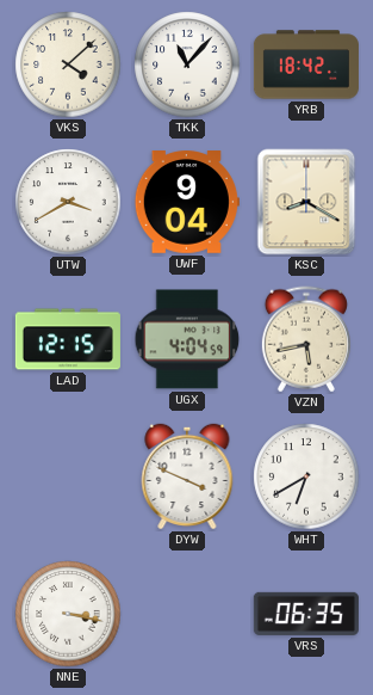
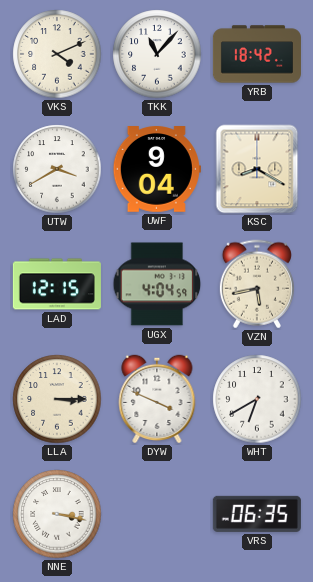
VKS: 4:08 -> 4:11
LLA: none -> 3:15
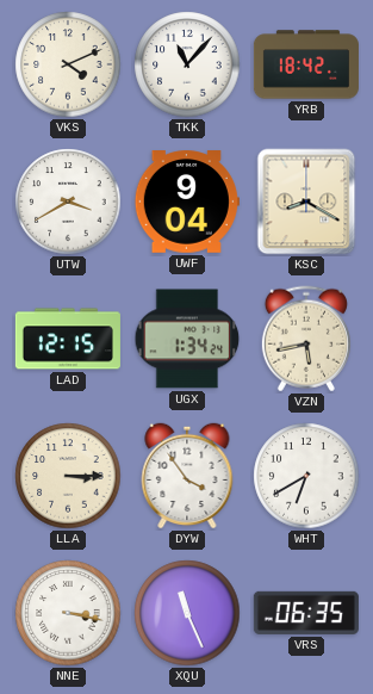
UGX: 4:04 -> 1:34
DYW: 3:49 -> 3:54
XQU: none -> 11:26
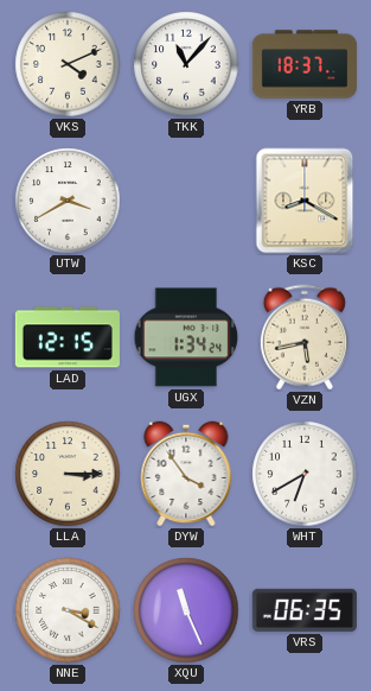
YRB: 18:42 -> 18:37
UWF: 9:04 -> none
NNE: 3:17 -> 3:20
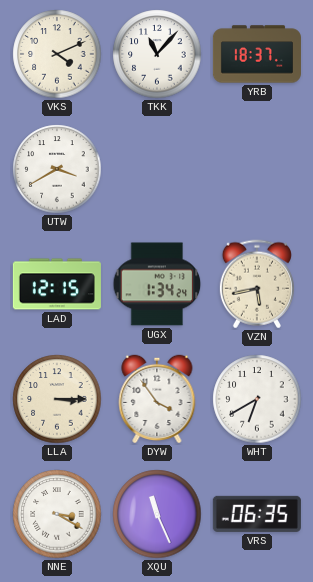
KSC: 8:20 -> none
